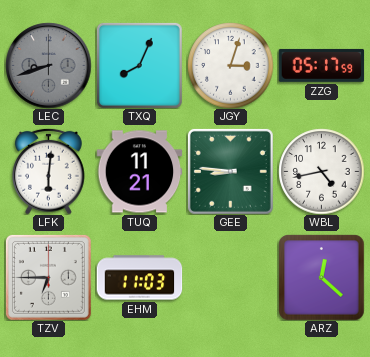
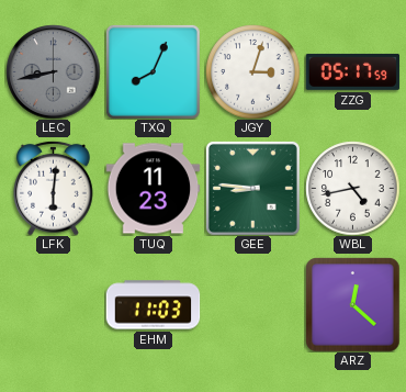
LEC: 8:42 -> 8:43
TUQ: 11:21 -> 11:23
TZV: 6:45 -> none
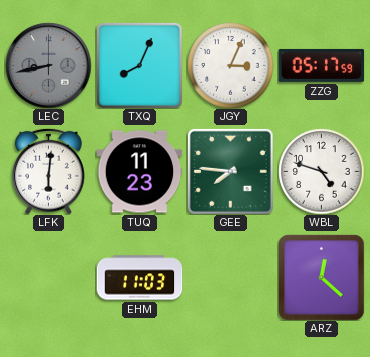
JGY: 3:03 -> 3:04
GEE: 8:46 -> 7:46
WBL: 4:43 -> 4:48
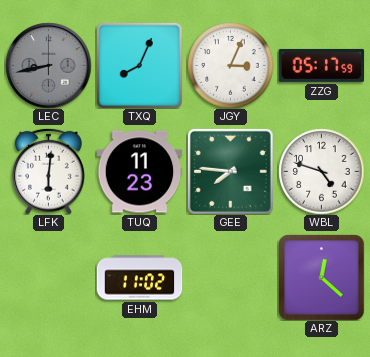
EHM: 11:03 -> 11:02
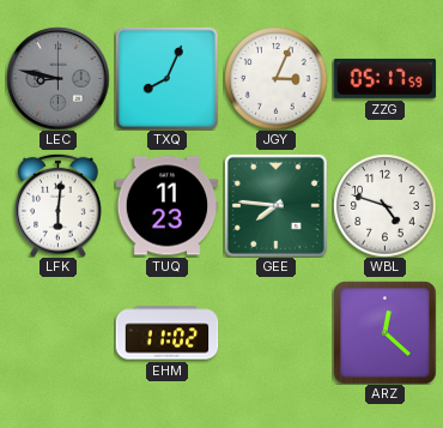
LEC: 8:43 -> 8:47
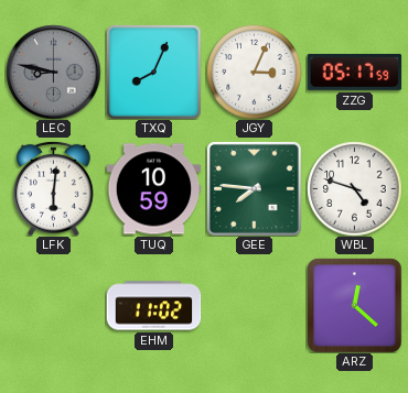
TUQ: 11:23 -> 10:59
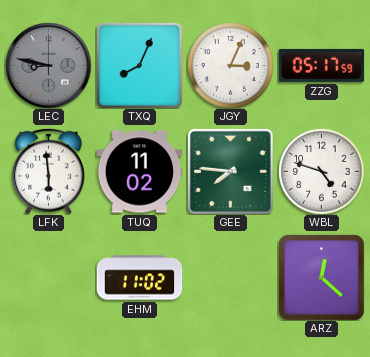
LFK: 6:01 -> 5:59
TUQ: 10:59 -> 11:02
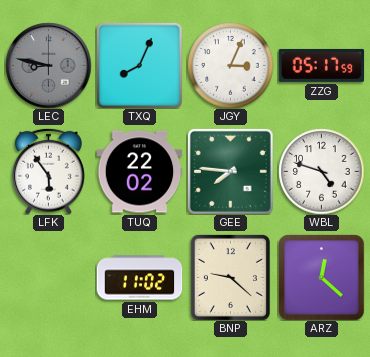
LFK: 5:59 -> 5:54
TUQ: 11:02 -> 22:02
BNP: none -> 9:22
